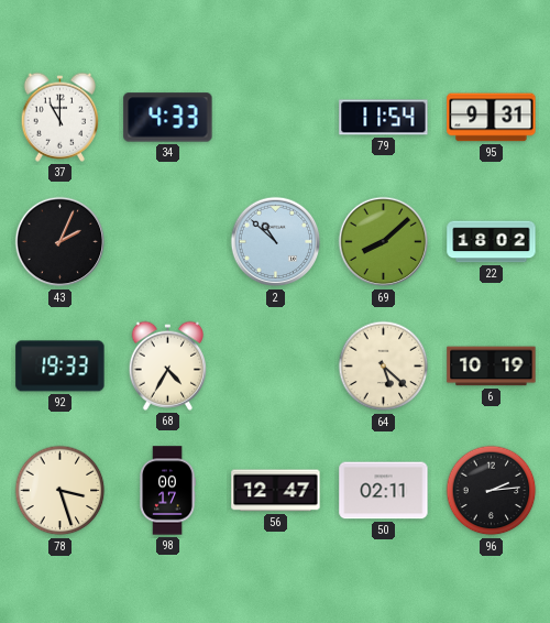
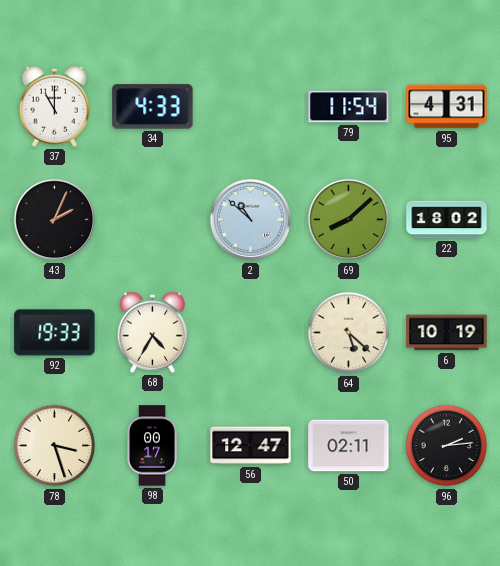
95: 9:31 -> 4:31
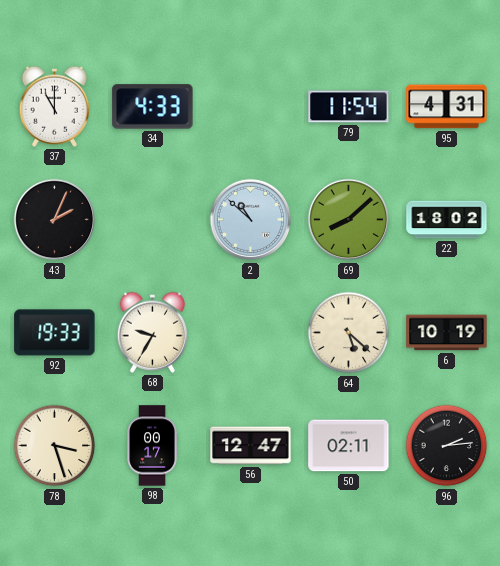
68: 4:35 -> 9:35
